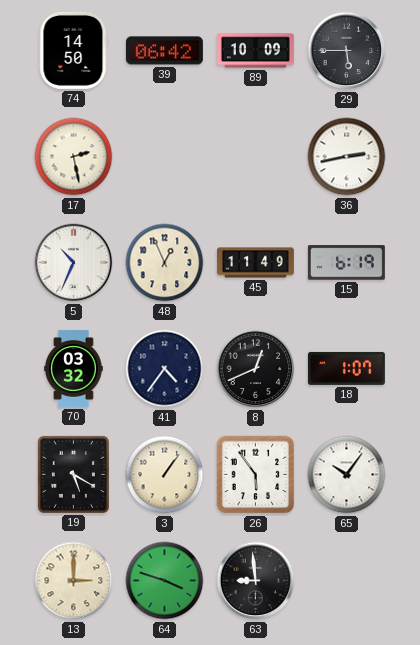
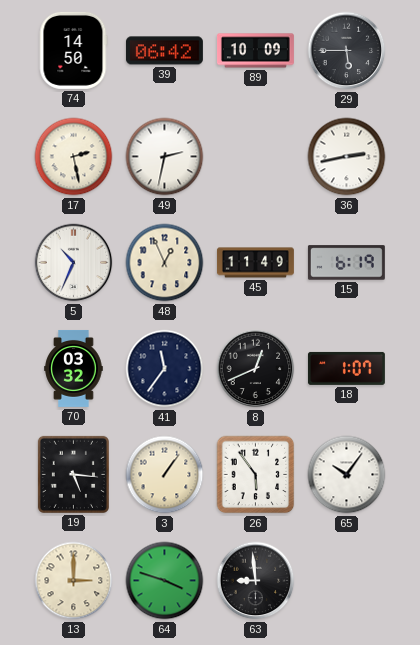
49: none -> 2:32
41: 4:36 -> 11:36
19: 5:20 -> 5:16
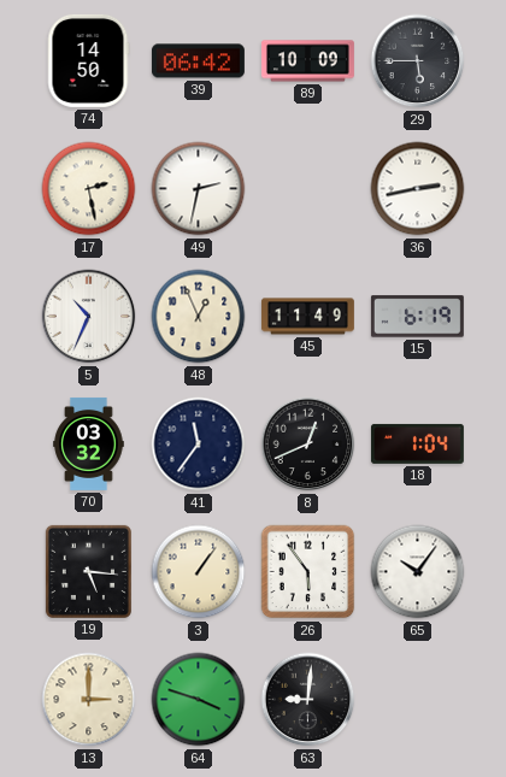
18: 1:07 -> 1:04
63: 8:59 -> 9:01
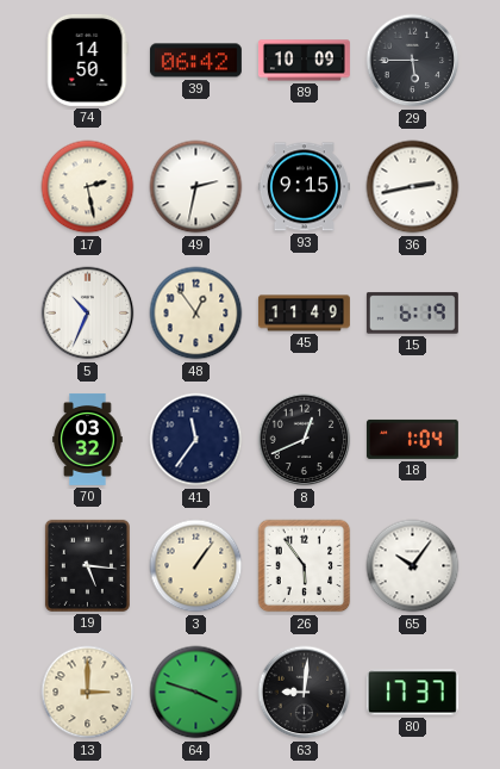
93: none -> 9:15
48: 12:56 -> 12:54
80: none -> 17:37
